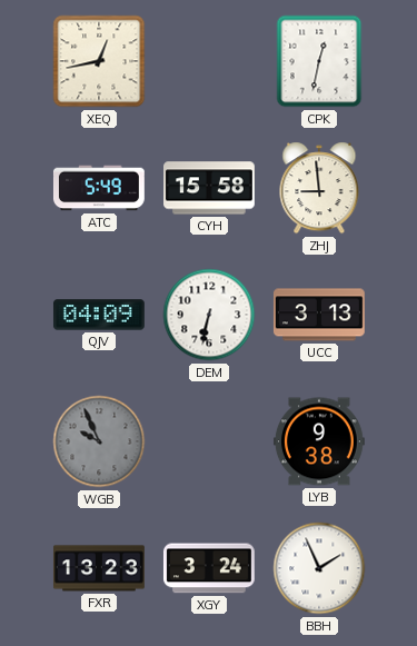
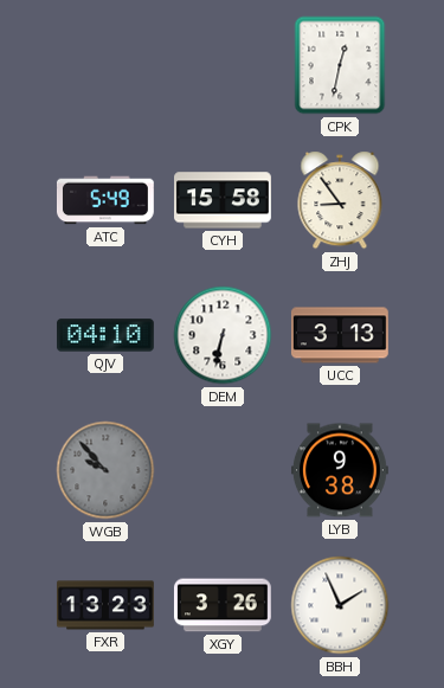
XEQ: 12:43 -> none
ZHJ: 8:59 -> 8:54
QJV: 04:09 -> 04:10
WGB: 9:56 -> 9:53
XGY: 3:24 -> 3:26
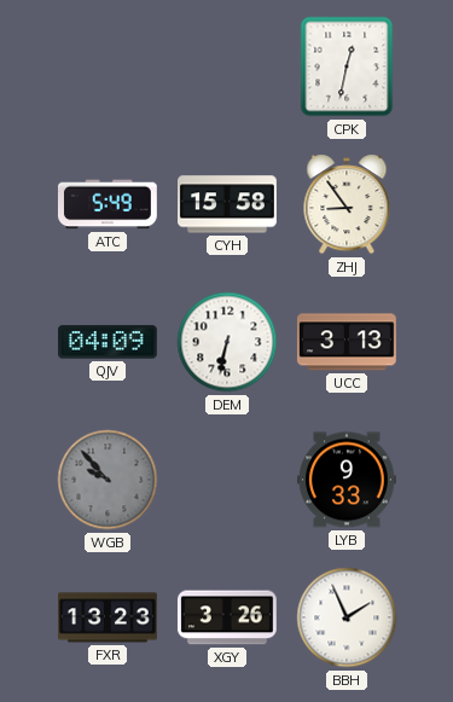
QJV: 04:10 -> 04:09
LYB: 9:38 -> 9:33
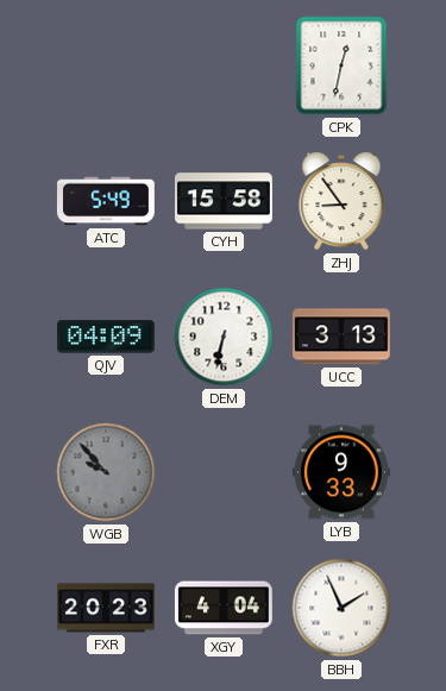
FXR: 13:23 -> 20:23
XGY: 3:26 -> 4:04
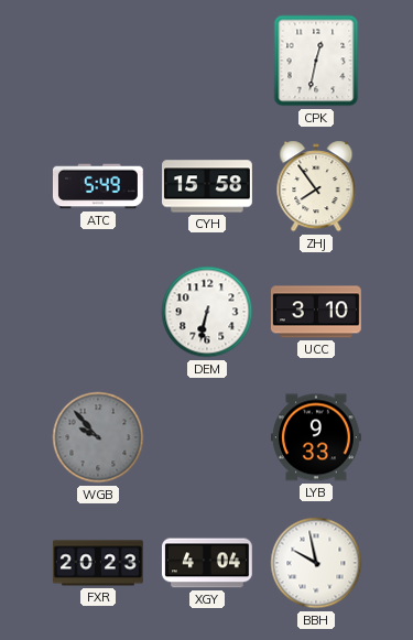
ZHJ: 8:54 -> 7:54
QJV: 04:09 -> none
UCC: 3:13 -> 3:10
BBH: 1:56 -> 9:58
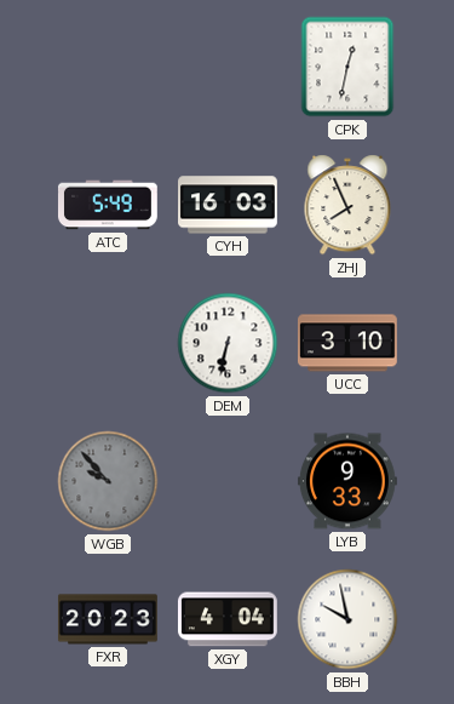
CYH: 15:58 -> 16:03
ZHJ: 7:54 -> 7:56
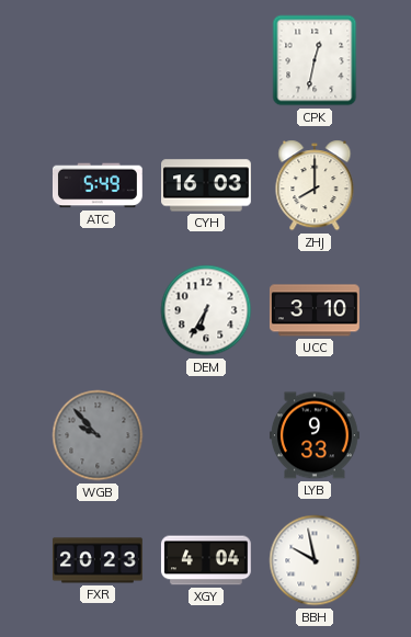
ZHJ: 7:56 -> 8:00
DEM: 6:32 -> 6:35
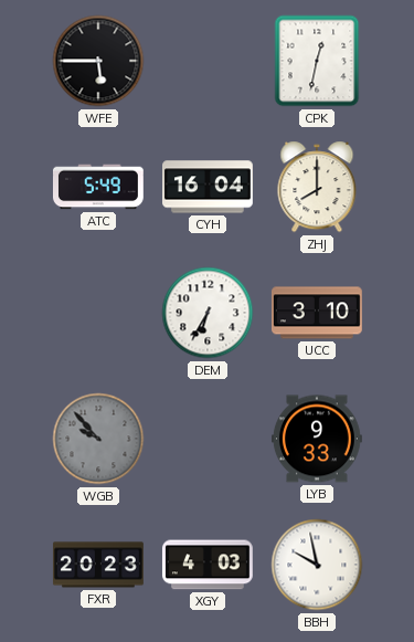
WFE: none -> 5:45
CYH: 16:03 -> 16:04
XGY: 4:04 -> 4:03
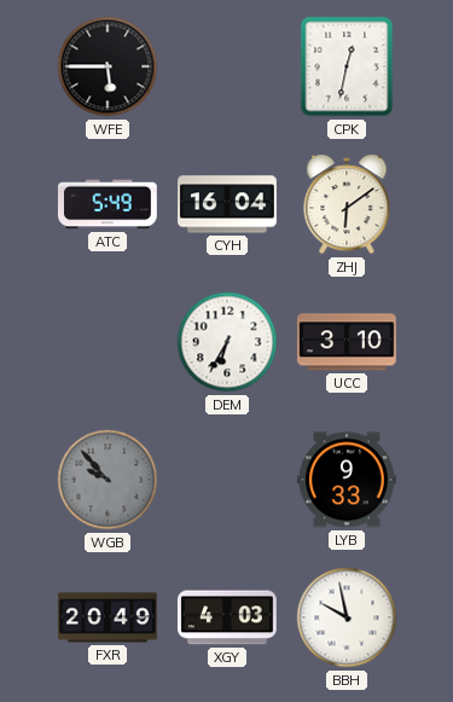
ZHJ: 8:00 -> 6:09
FXR: 20:23 -> 20:49
